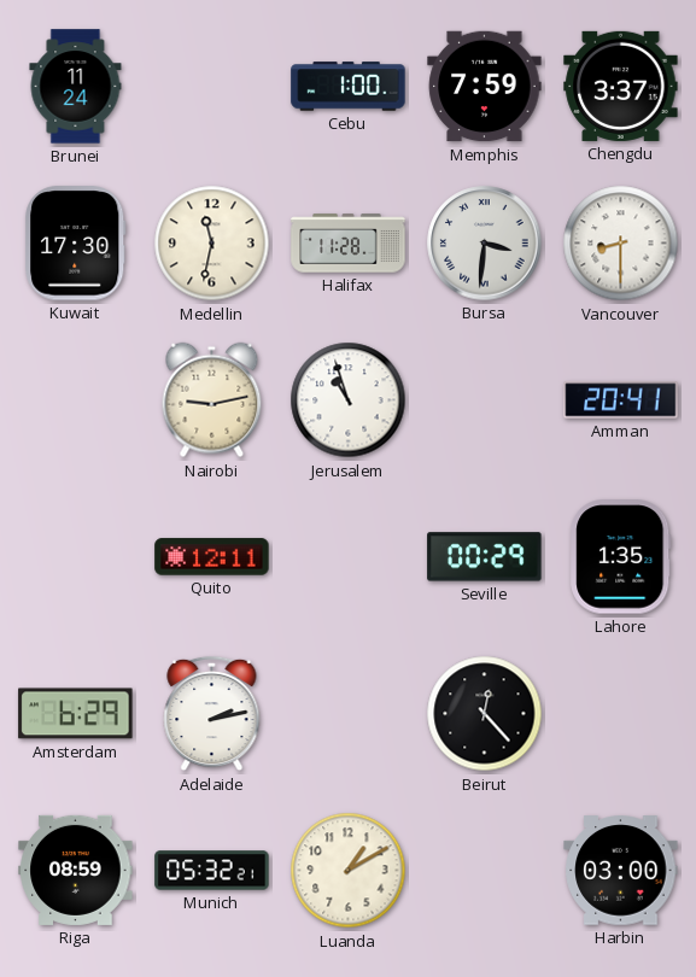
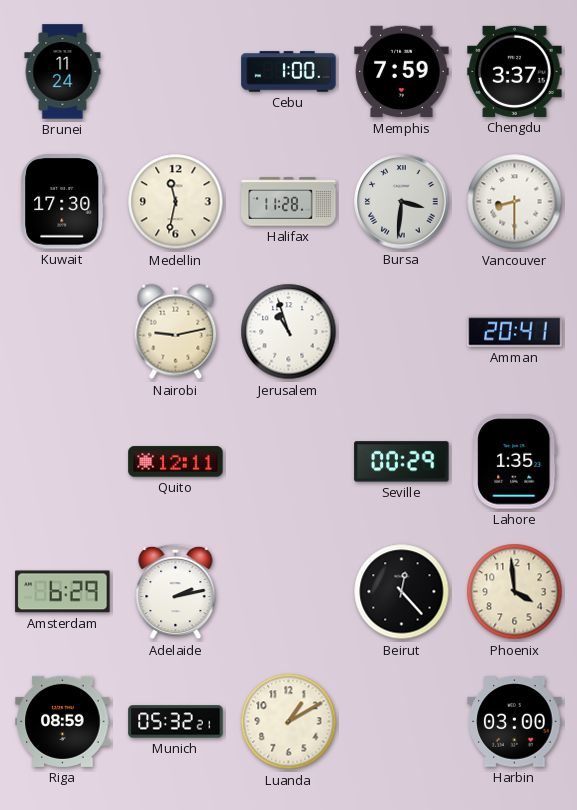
Phoenix: none -> 3:59
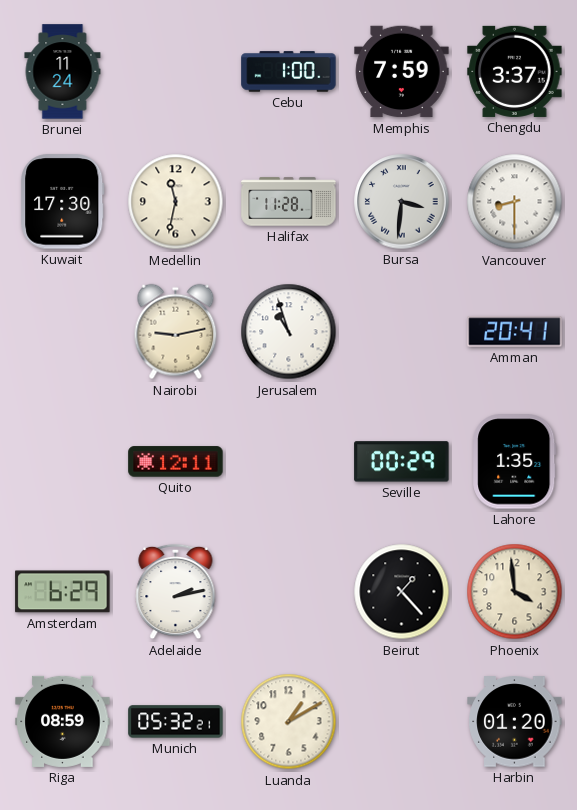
Beirut: 12:23 -> 1:23
Harbin: 03:00 -> 01:20
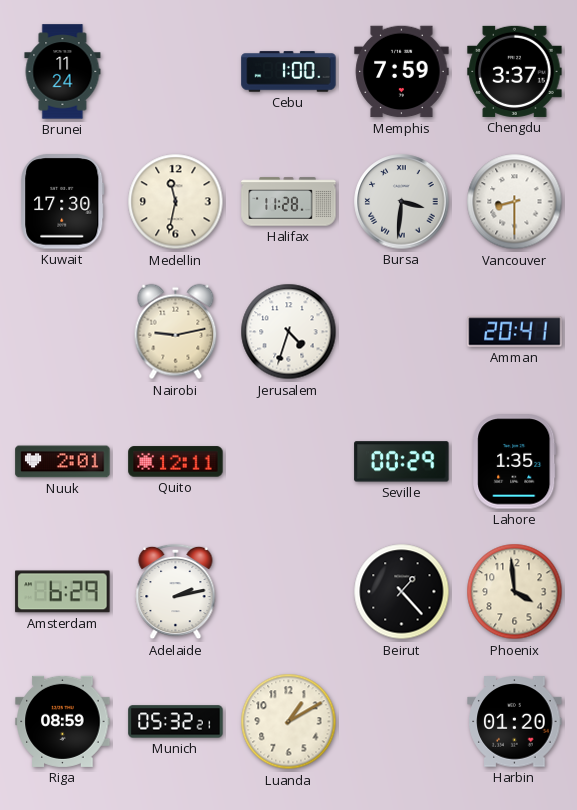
Jerusalem: 10:57 -> 4:33
Nuuk: none -> 2:01
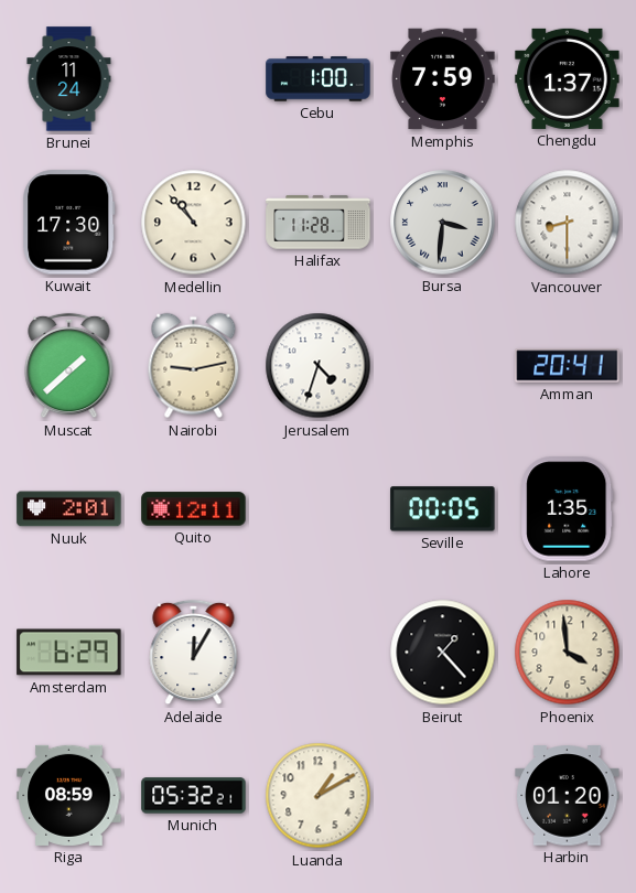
Chengdu: 3:37 -> 1:37
Medellin: 11:32 -> 10:53
Muscat: none -> 1:38
Seville: 00:29 -> 00:05
Adelaide: 2:13 -> 12:05
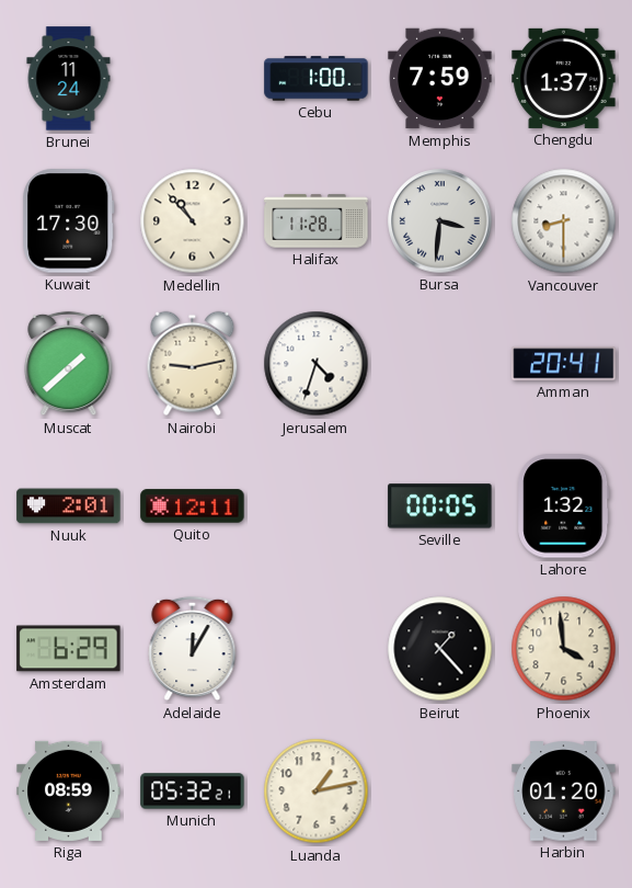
Lahore: 1:35 -> 1:32
Luanda: 1:10 -> 1:13
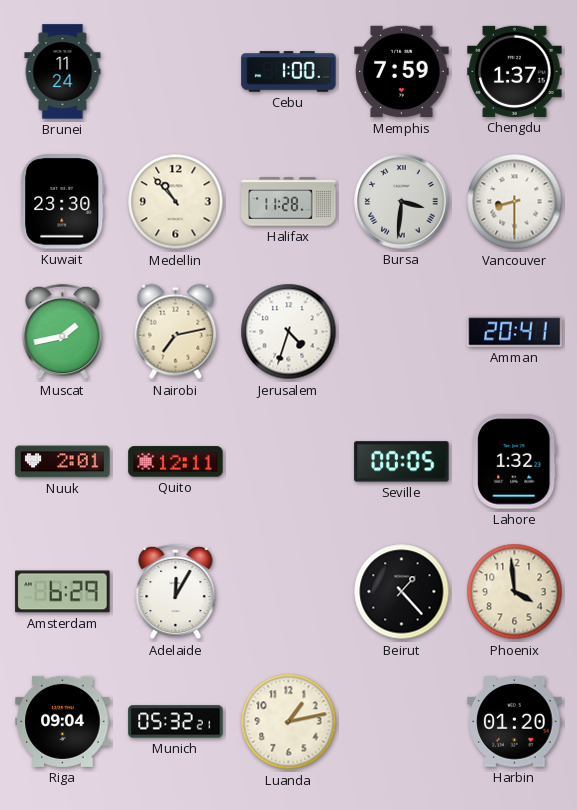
Kuwait: 17:30 -> 23:30
Muscat: 1:38 -> 1:43
Nairobi: 9:13 -> 7:13
Riga: 08:59 -> 09:04
